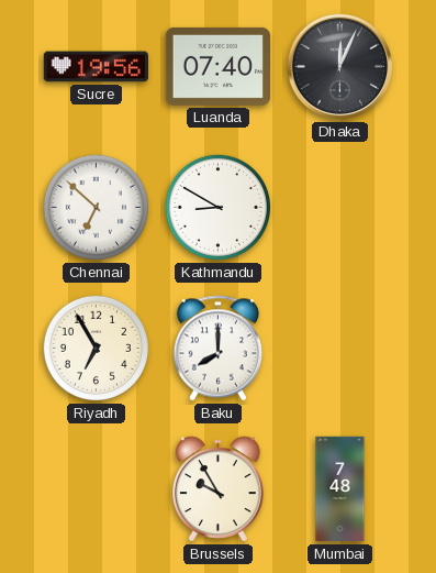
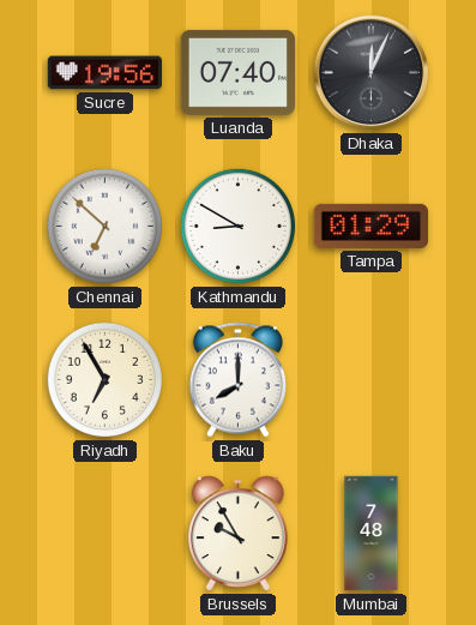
Tampa: none -> 01:29
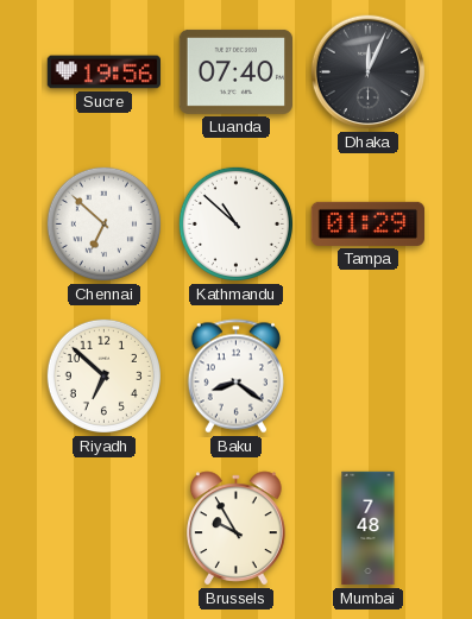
Kathmandu: 8:50 -> 10:52
Riyadh: 6:55 -> 6:52
Baku: 8:00 -> 8:21
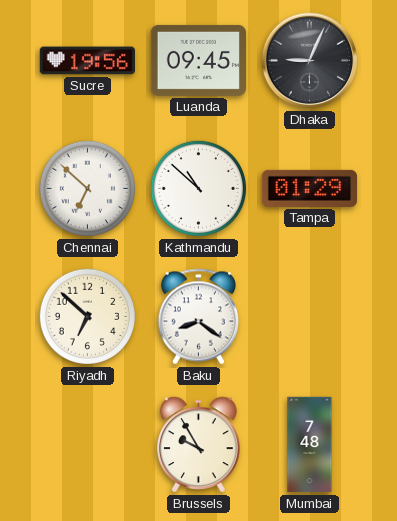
Luanda: 07:40 -> 09:45
Dhaka: 12:04 -> 9:04
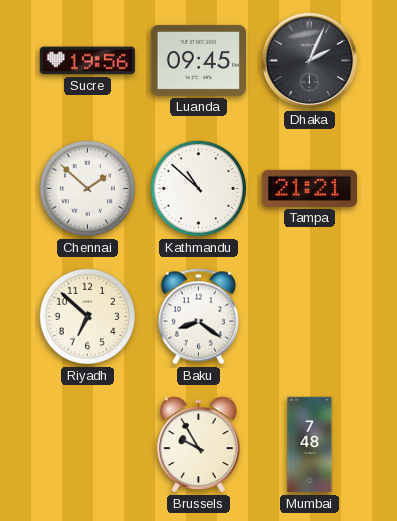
Dhaka: 9:04 -> 2:04
Chennai: 6:52 -> 1:52
Tampa: 01:29 -> 21:21
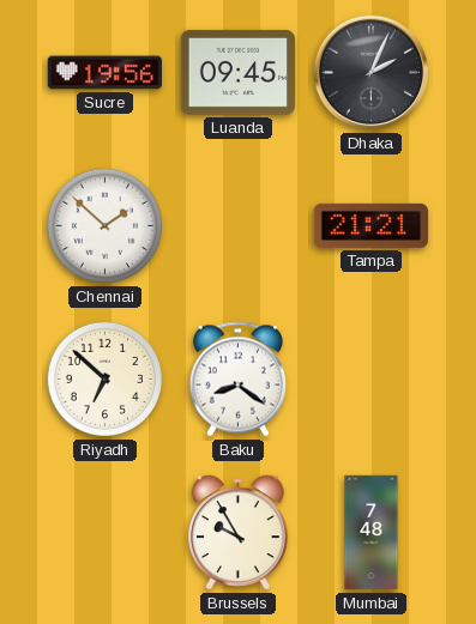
Kathmandu: 10:52 -> none
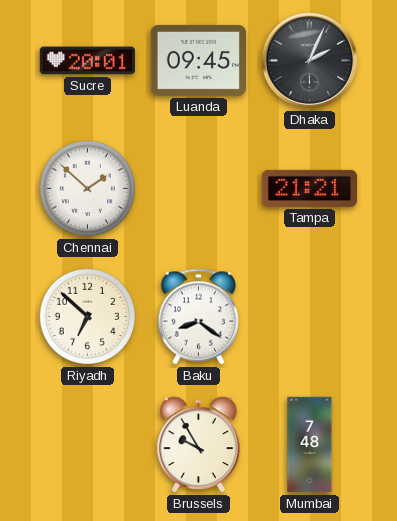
Sucre: 19:56 -> 20:01
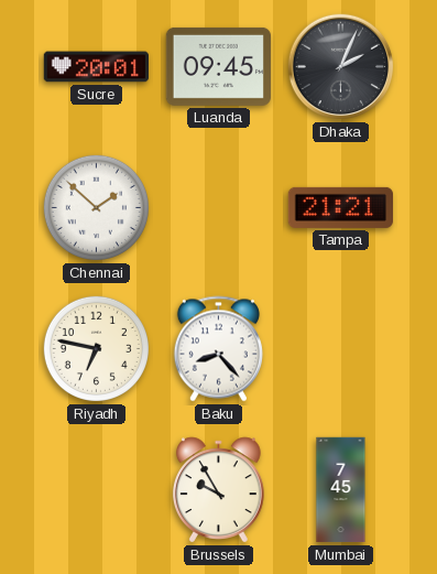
Riyadh: 6:52 -> 6:47
Baku: 8:21 -> 8:23
Mumbai: 7:48 -> 7:45
